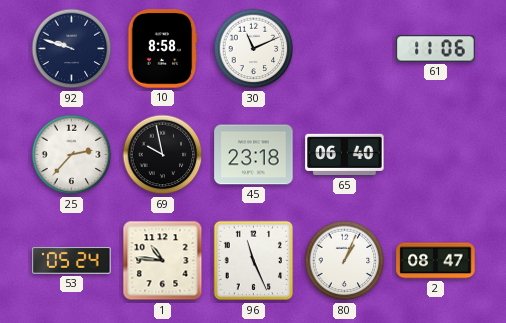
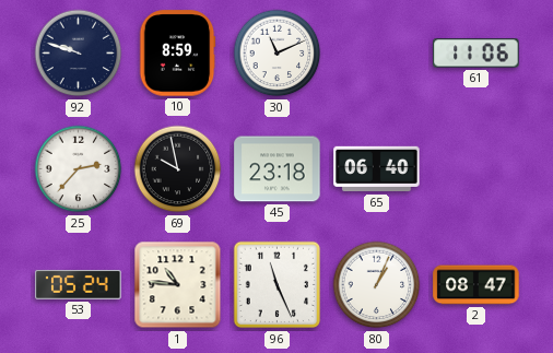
10: 8:58 -> 8:59
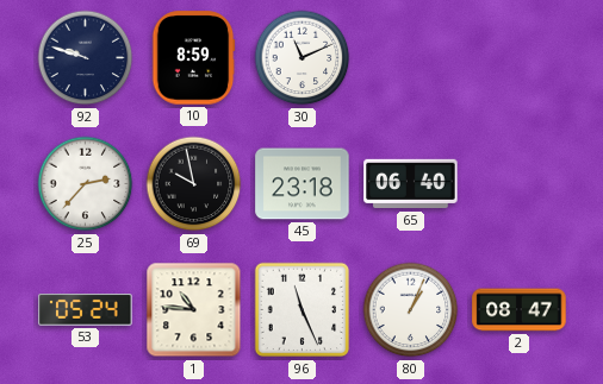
61: 11:06 -> none
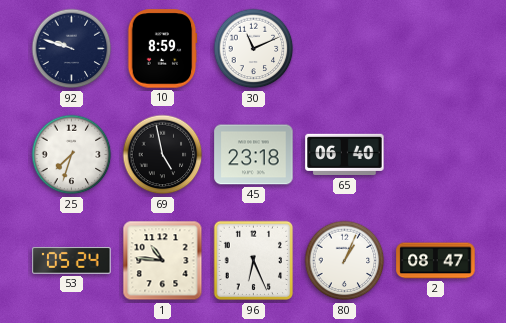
25: 2:37 -> 7:33
69: 9:58 -> 4:58
96: 11:26 -> 6:26
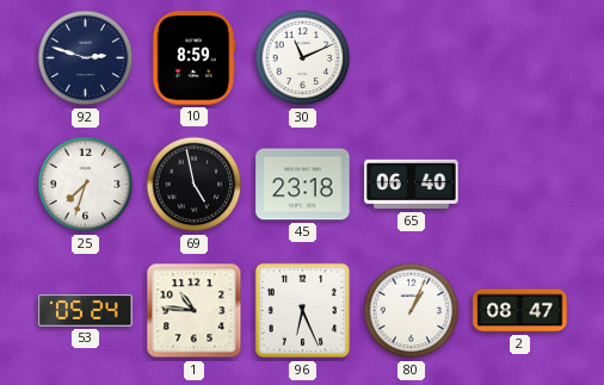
92: 9:48 -> 2:48
